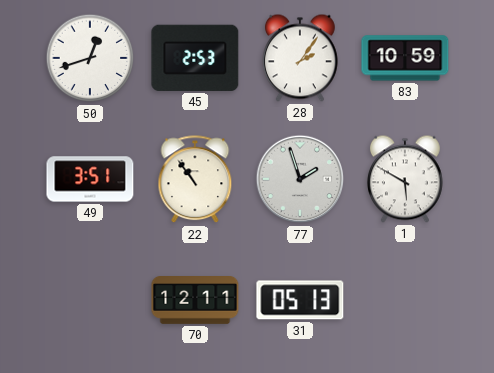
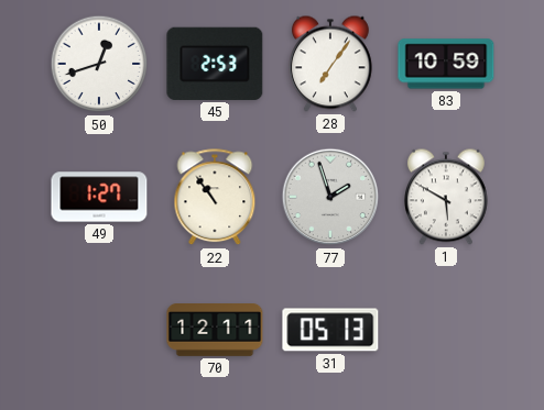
28: 2:06 -> 7:06
49: 3:51 -> 1:27
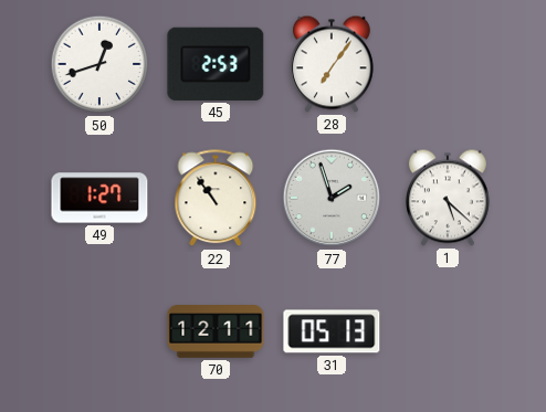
83: 10:59 -> none
1: 5:50 -> 5:22
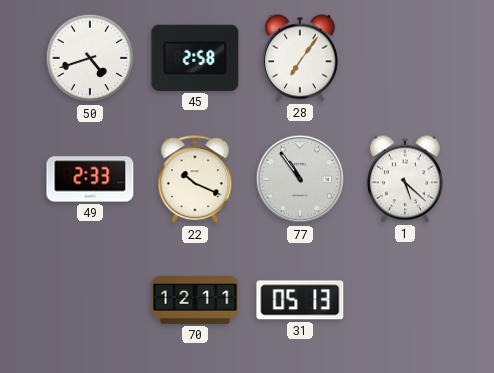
50: 12:42 -> 4:42
45: 2:53 -> 2:58
49: 1:27 -> 2:33
22: 10:54 -> 10:19
77: 1:57 -> 10:54
